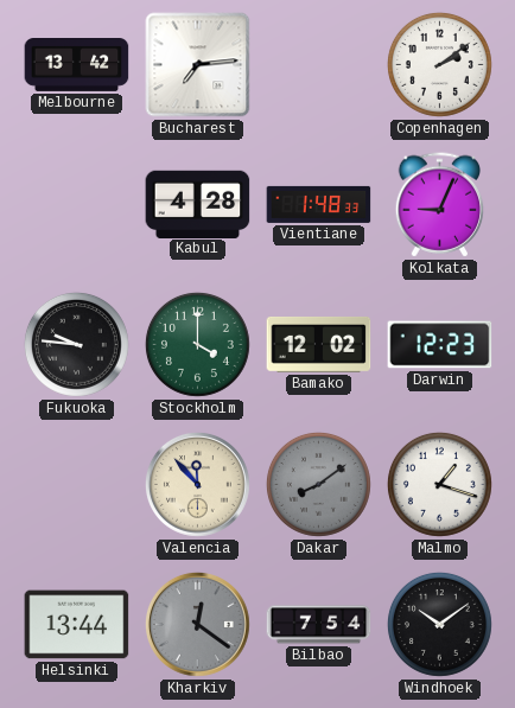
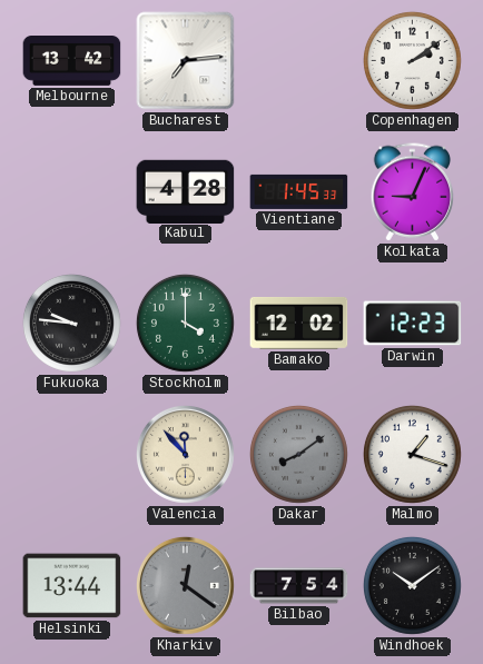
Vientiane: 1:48 -> 1:45
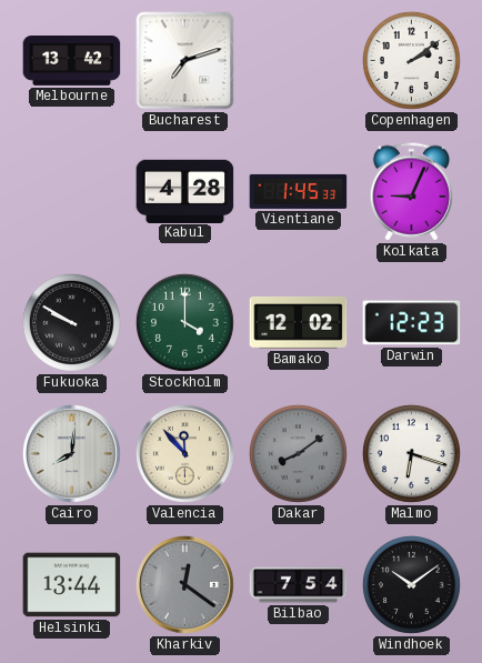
Bucharest: 7:14 -> 7:12
Fukuoka: 9:46 -> 9:50
Cairo: none -> 8:01
Malmo: 1:18 -> 6:18
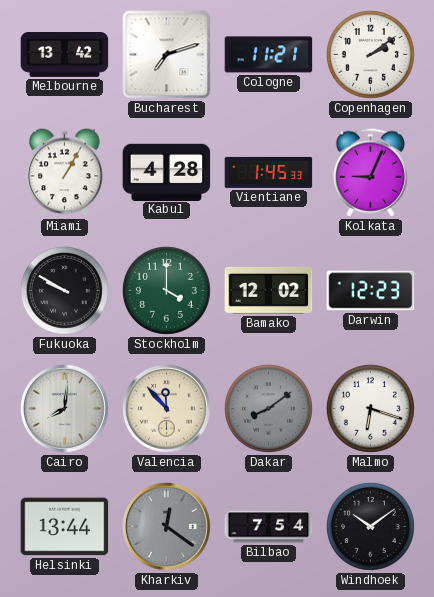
Cologne: none -> 11:21
Miami: none -> 1:05
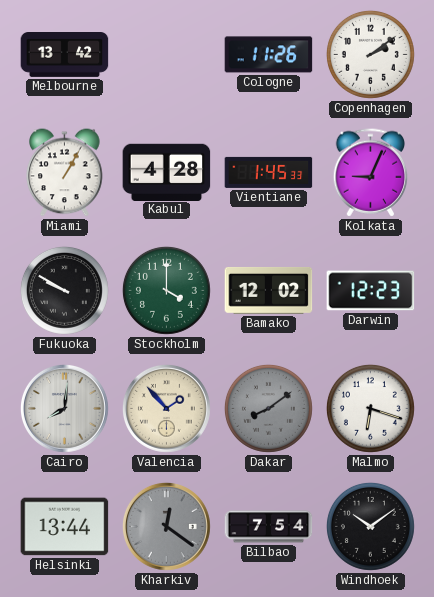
Bucharest: 7:12 -> none
Cologne: 11:21 -> 11:26
Valencia: 11:53 -> 1:53
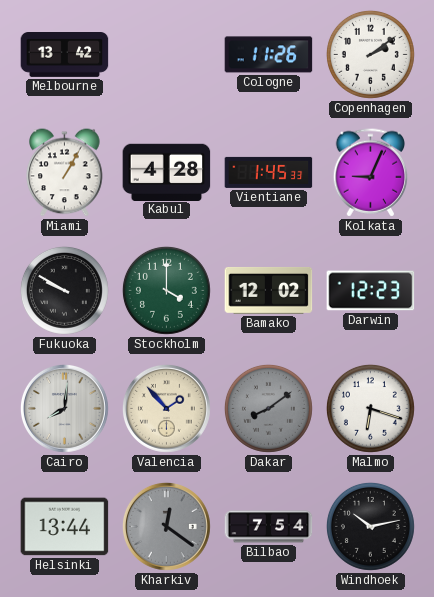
Windhoek: 10:09 -> 10:13
